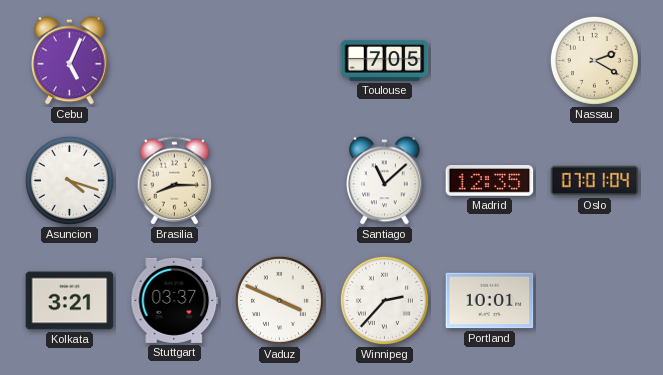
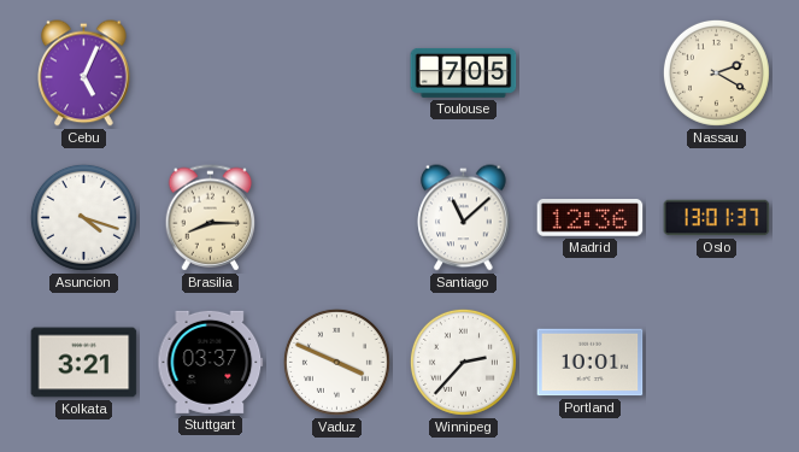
Madrid: 12:35 -> 12:36
Oslo: 07:01 -> 13:01
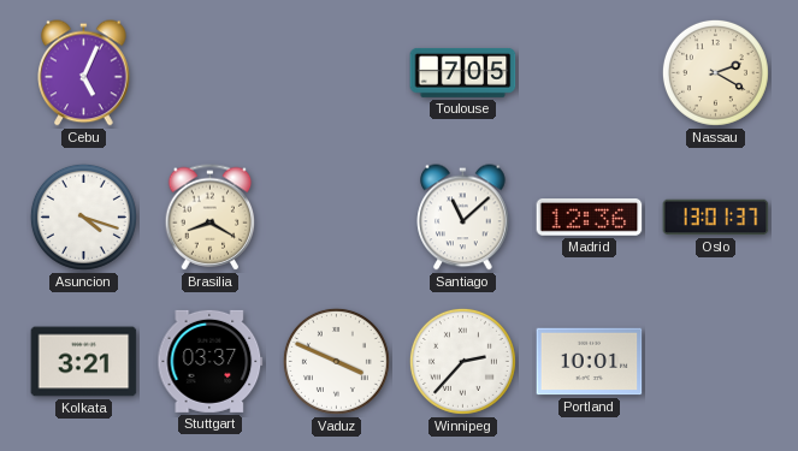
Brasilia: 8:15 -> 8:20
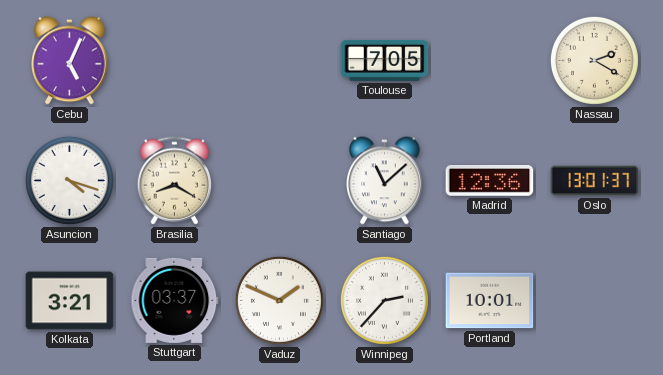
Vaduz: 3:49 -> 1:49
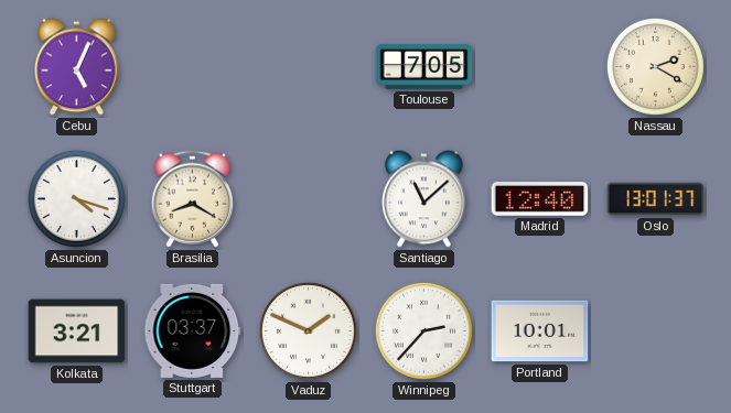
Madrid: 12:36 -> 12:40
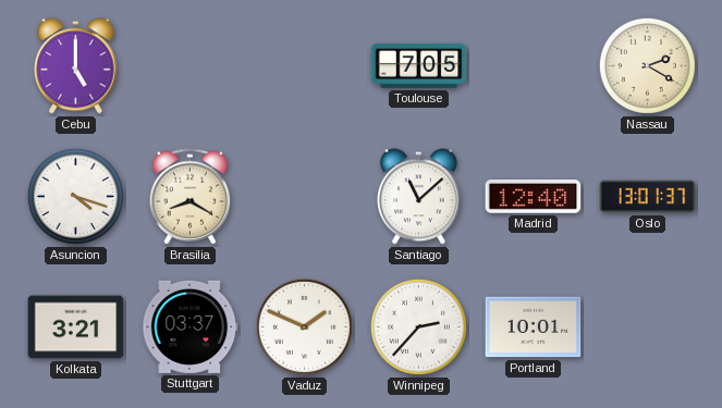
Cebu: 5:04 -> 5:00
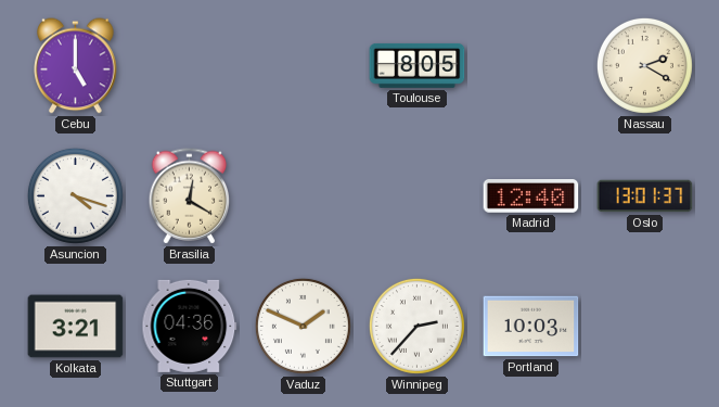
Toulouse: 7:05 -> 8:05
Brasilia: 8:20 -> 12:20
Santiago: 11:08 -> none
Stuttgart: 03:37 -> 04:36
Portland: 10:01 -> 10:03
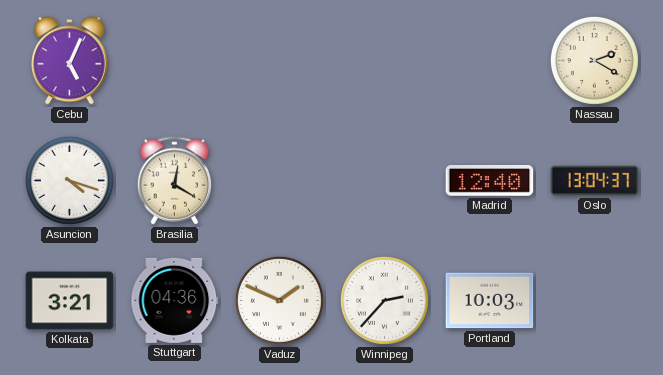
Cebu: 5:00 -> 5:04
Toulouse: 8:05 -> none
Oslo: 13:01 -> 13:04
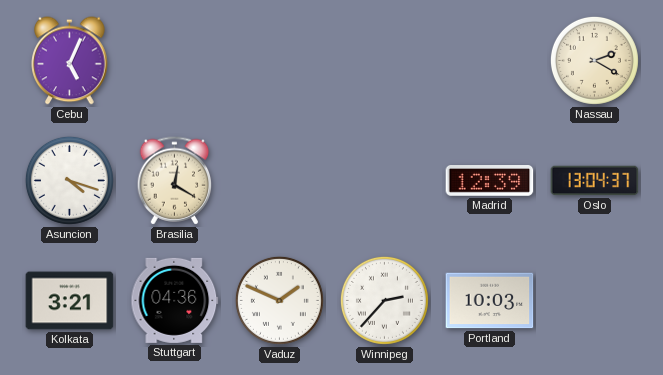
Madrid: 12:40 -> 12:39
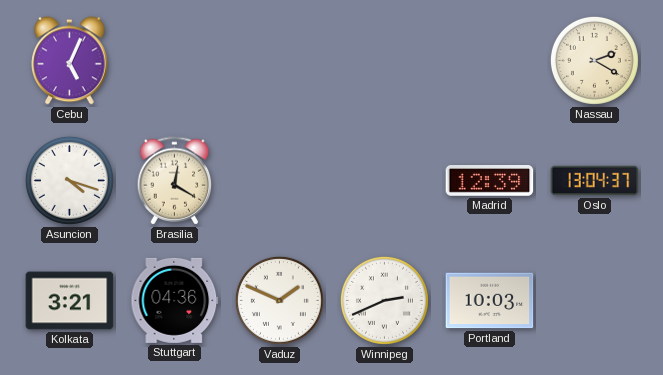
Winnipeg: 2:37 -> 2:41
